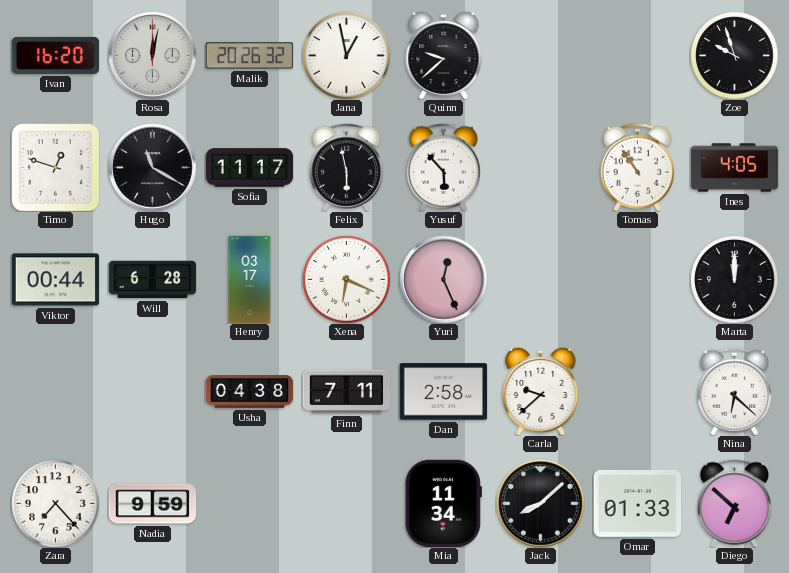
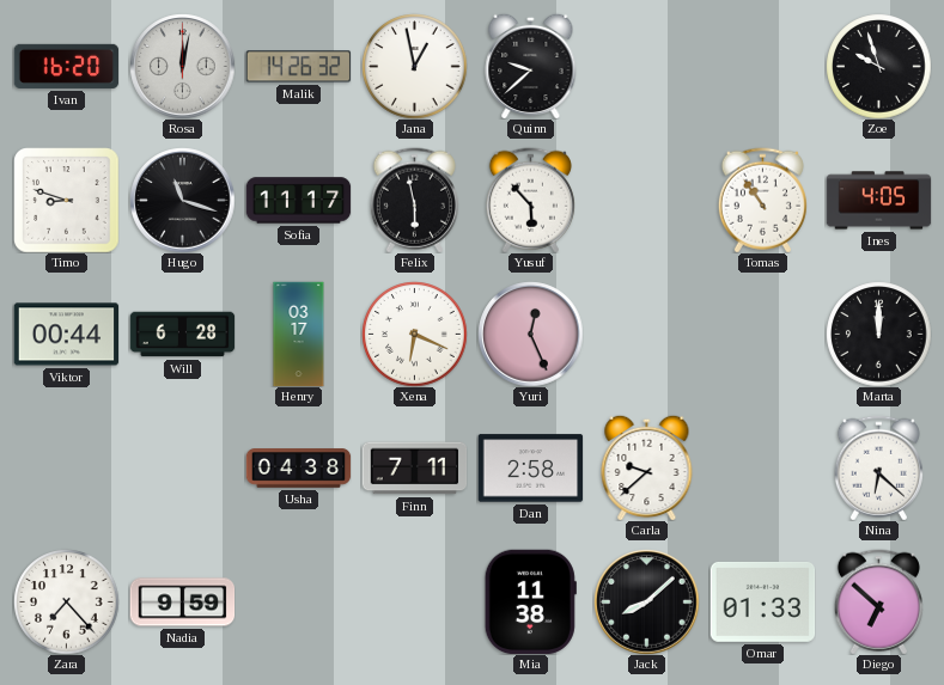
Malik: 20:26 -> 14:26
Timo: 12:48 -> 8:48
Hugo: 11:20 -> 11:18
Mia: 11:34 -> 11:38
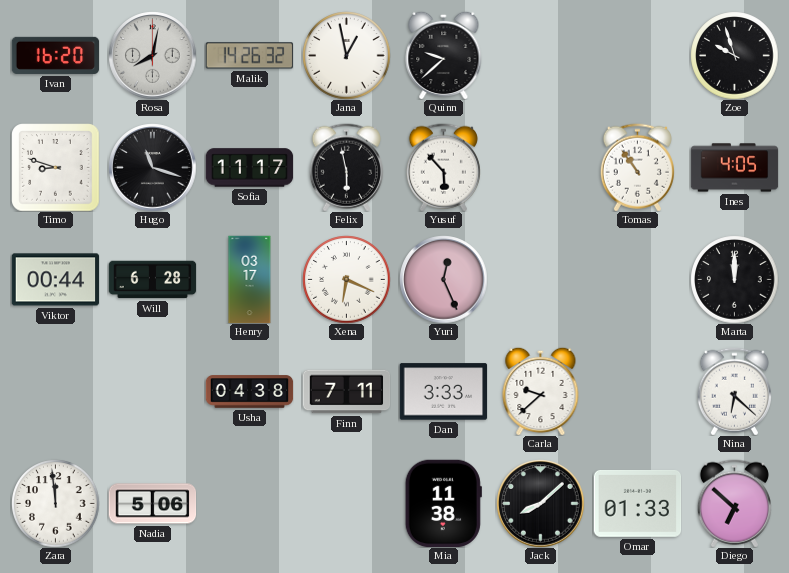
Rosa: 12:02 -> 8:02
Dan: 2:58 -> 3:33
Zara: 7:23 -> 11:59
Nadia: 9:59 -> 5:06
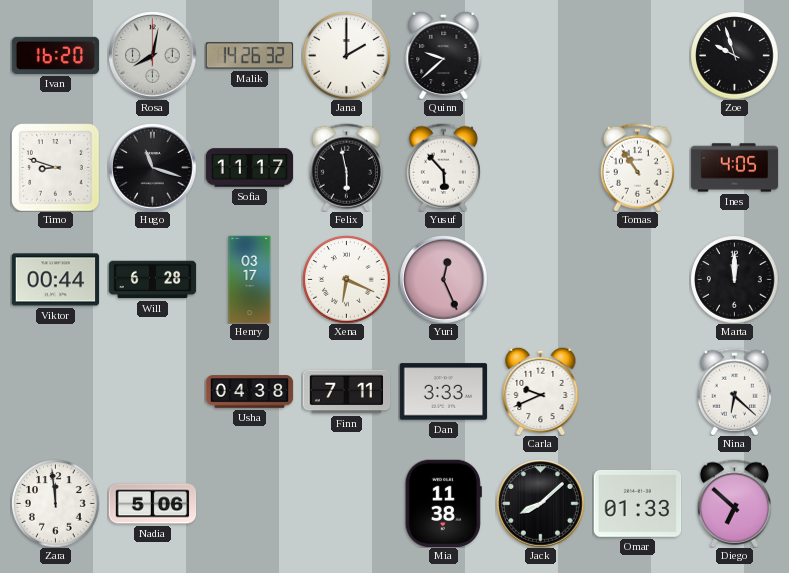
Jana: 12:58 -> 2:00
Carla: 9:38 -> 9:41
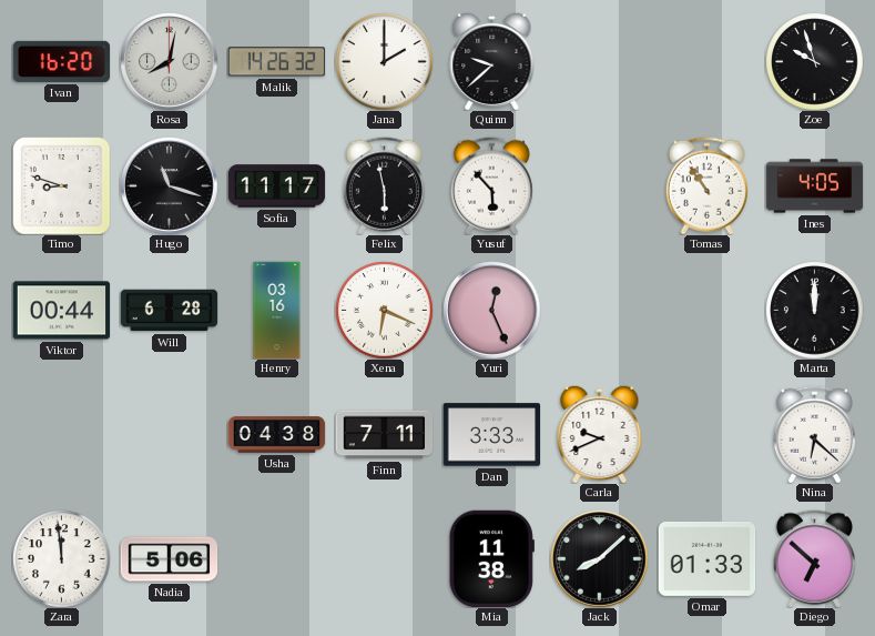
Henry: 03:17 -> 03:16
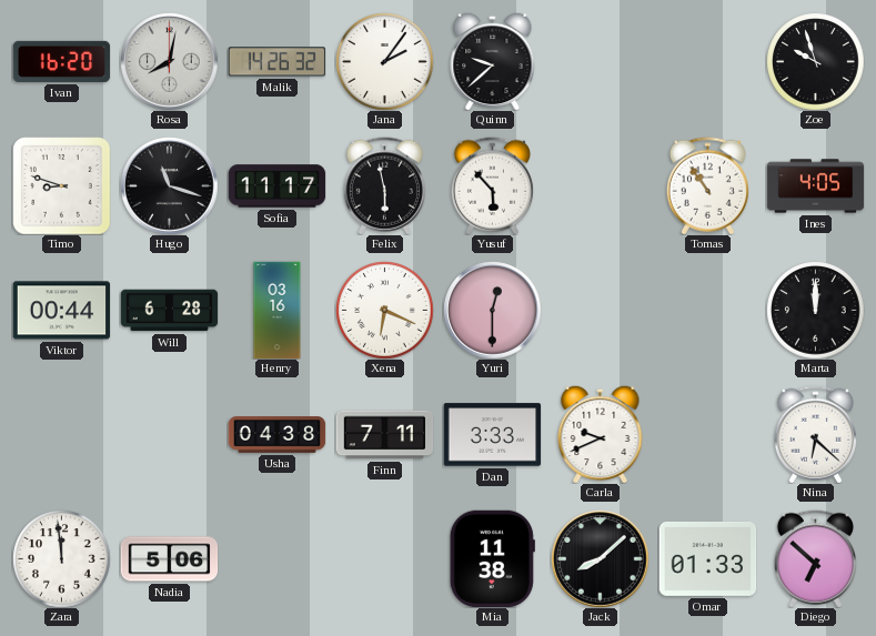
Jana: 2:00 -> 2:06
Yuri: 12:26 -> 12:30
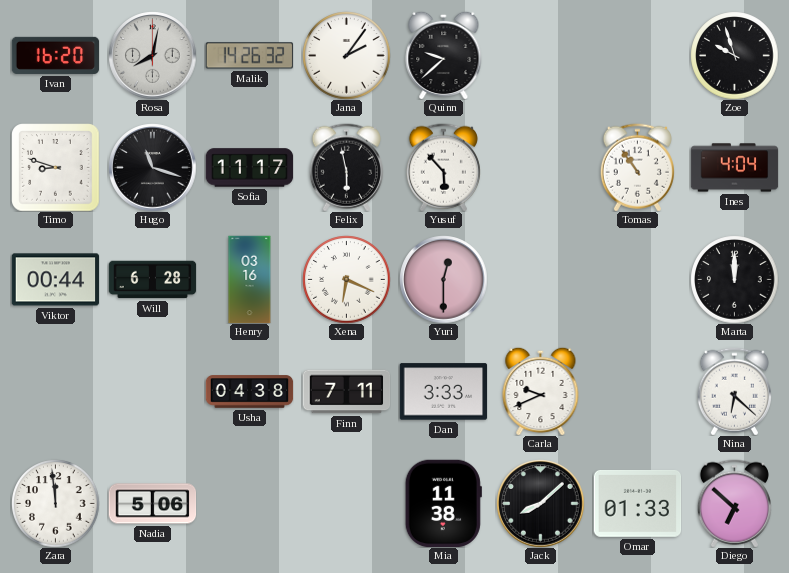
Ines: 4:05 -> 4:04
